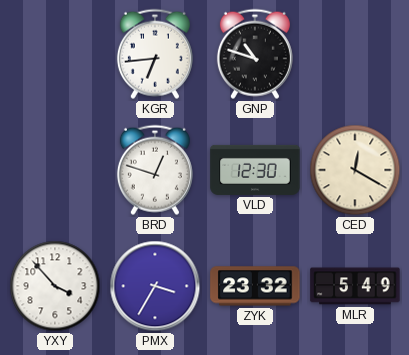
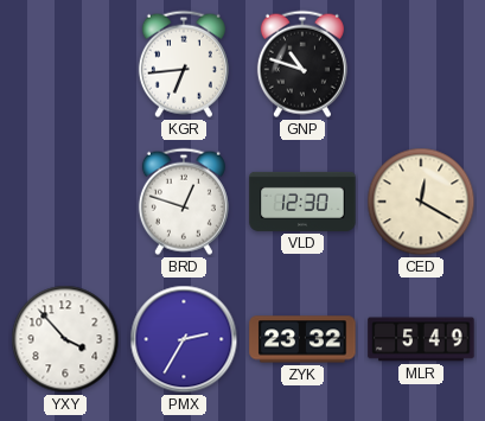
PMX: 3:35 -> 2:35
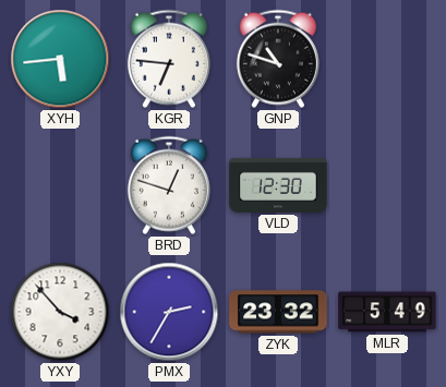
XYH: none -> 5:44
KGR: 6:44 -> 6:46
CED: 12:20 -> none
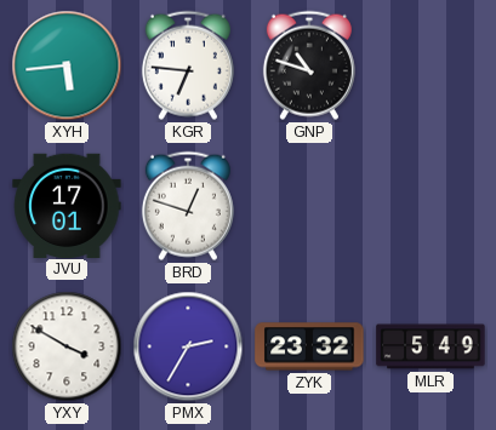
JVU: none -> 17:01
VLD: 12:30 -> none
YXY: 3:53 -> 3:50
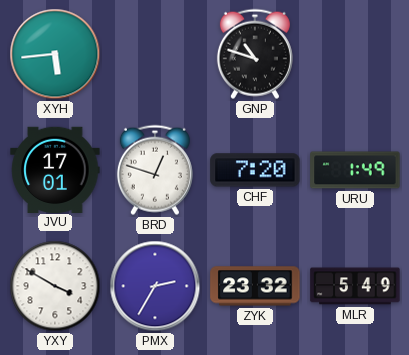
KGR: 6:46 -> none
CHF: none -> 7:20
URU: none -> 1:49
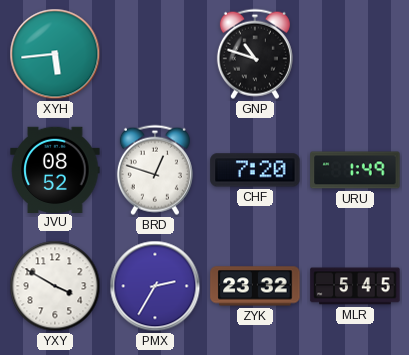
JVU: 17:01 -> 08:52
MLR: 5:49 -> 5:45
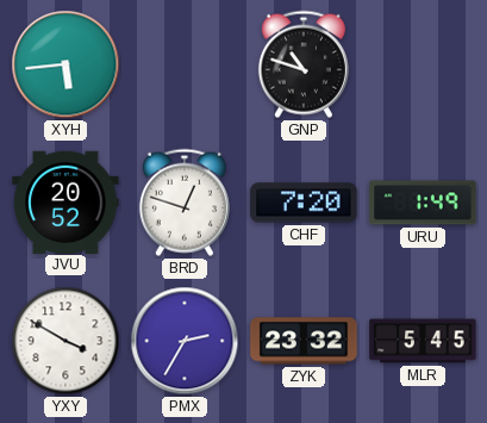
JVU: 08:52 -> 20:52
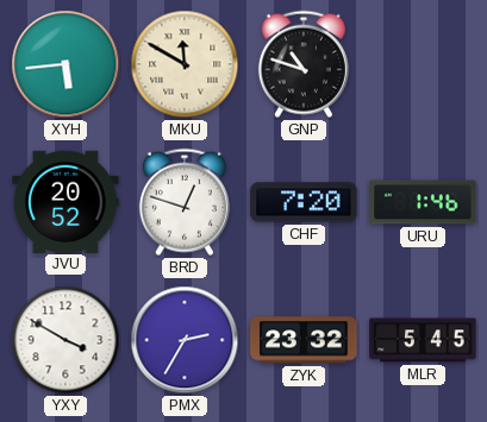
MKU: none -> 11:50
URU: 1:49 -> 1:46
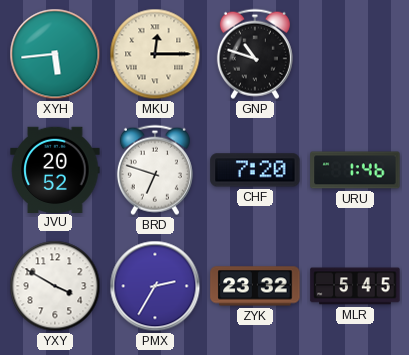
MKU: 11:50 -> 12:15
BRD: 12:48 -> 6:48
